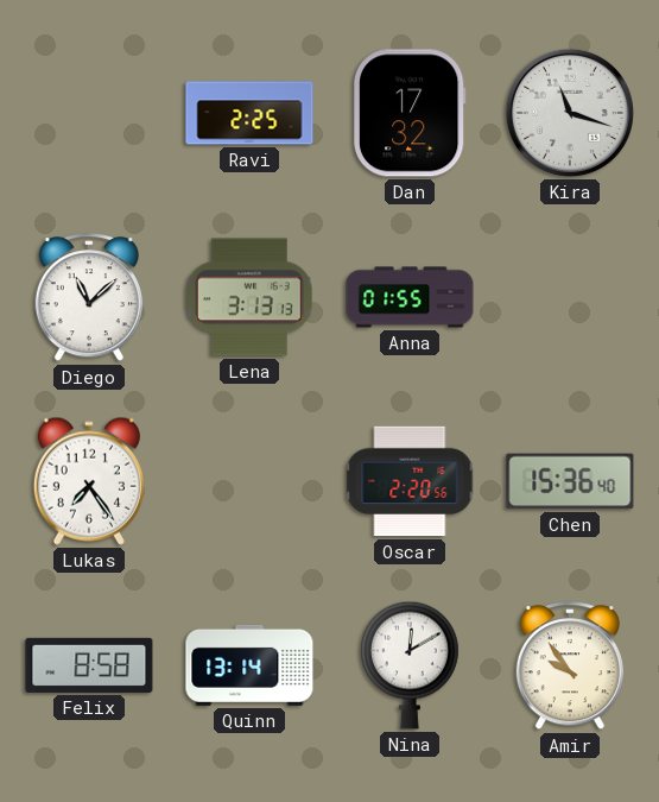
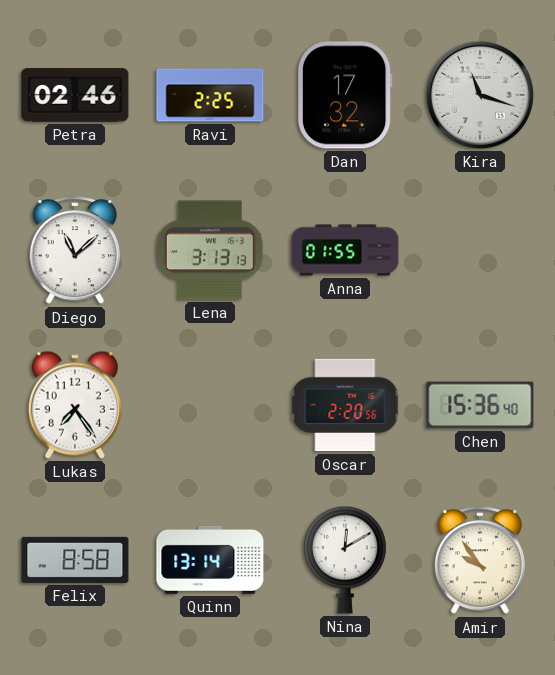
Petra: none -> 02:46
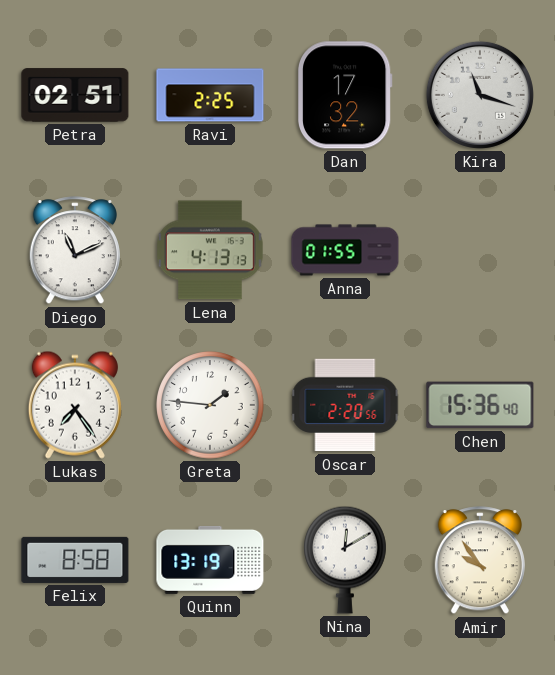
Petra: 02:46 -> 02:51
Diego: 11:08 -> 11:11
Lena: 3:13 -> 4:13
Greta: none -> 1:46
Quinn: 13:14 -> 13:19
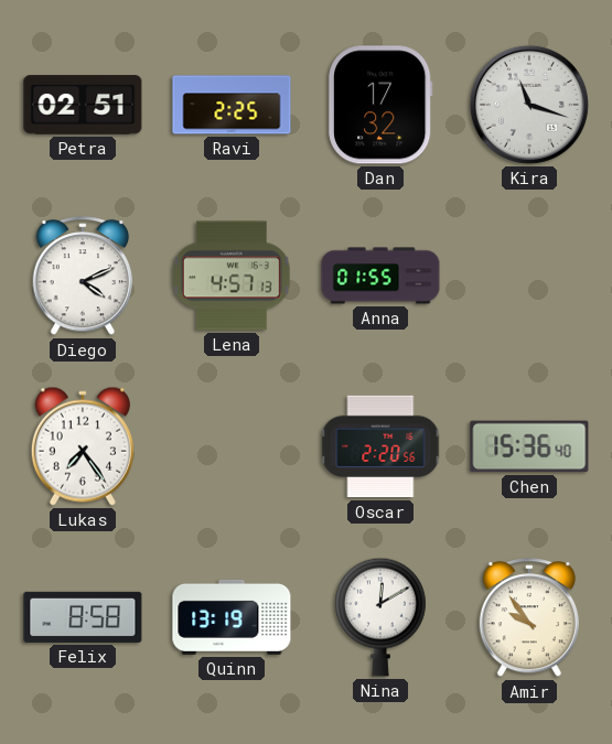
Diego: 11:11 -> 4:11
Lena: 4:13 -> 4:57
Greta: 1:46 -> none
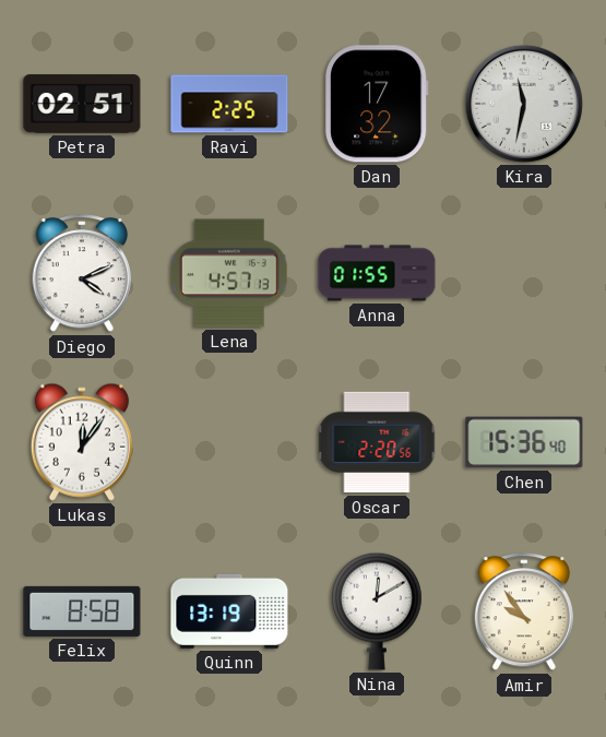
Kira: 11:18 -> 11:32
Lukas: 7:24 -> 12:06
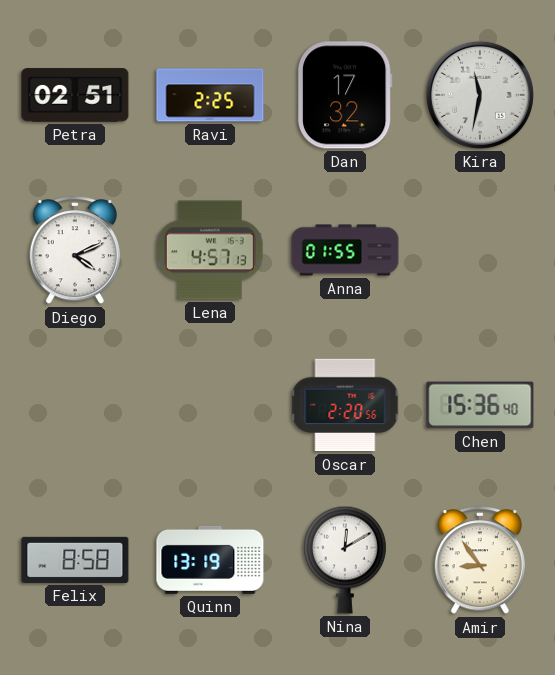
Lukas: 12:06 -> none
Amir: 9:54 -> 8:54
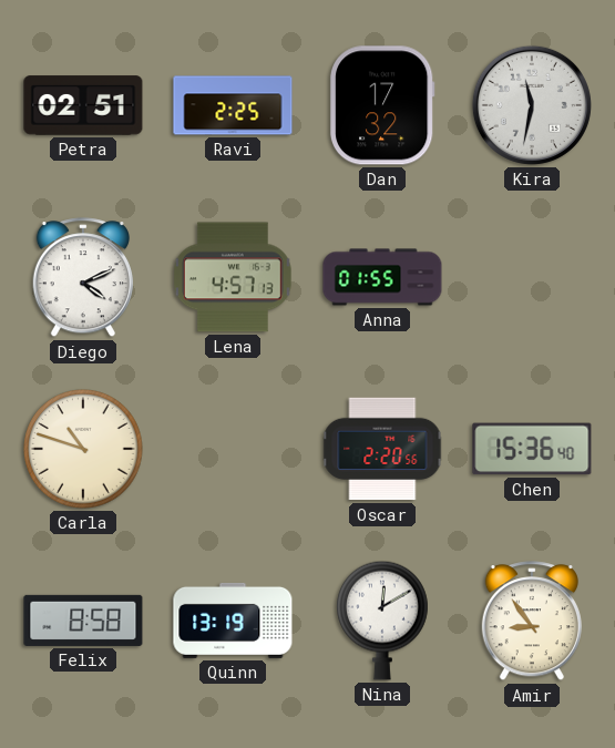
Carla: none -> 10:48
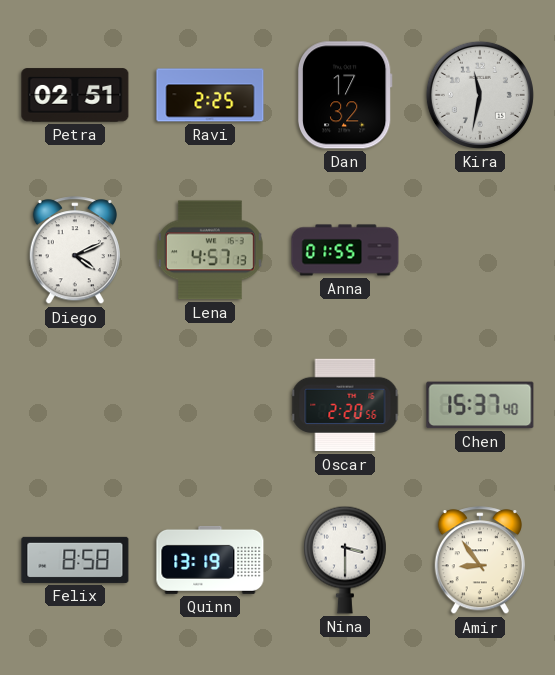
Carla: 10:48 -> none
Chen: 15:36 -> 15:37
Nina: 12:10 -> 3:30
